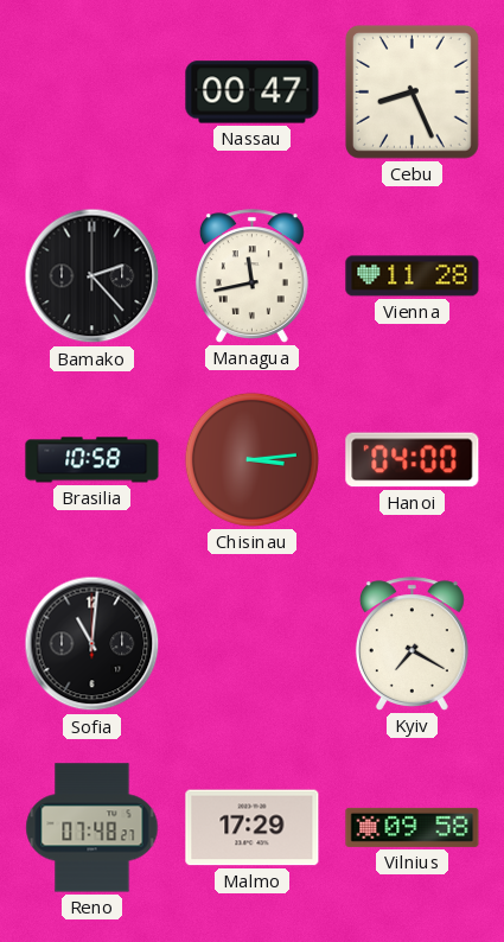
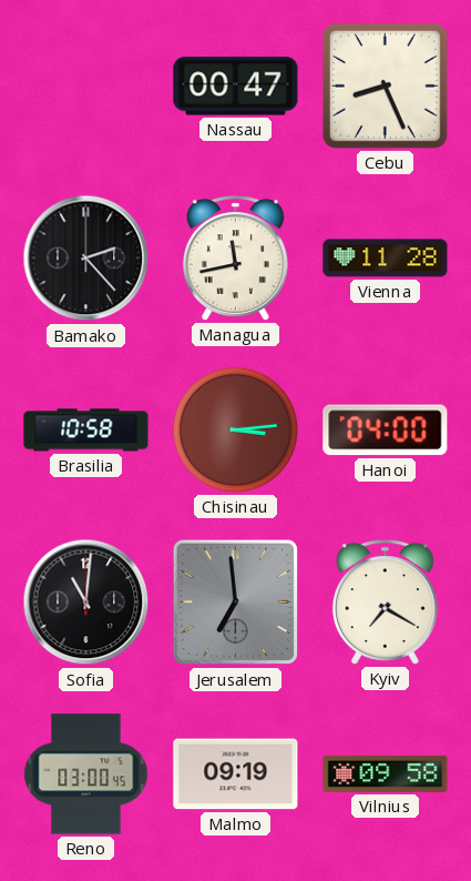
Jerusalem: none -> 6:59
Reno: 07:48 -> 03:00
Malmo: 17:29 -> 09:19
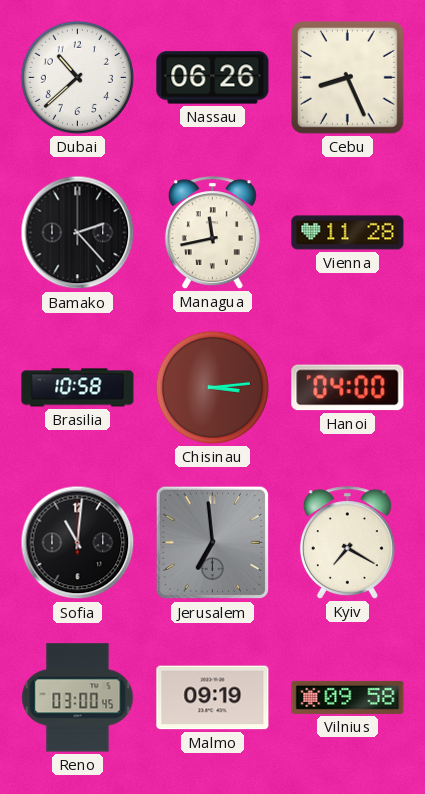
Dubai: none -> 10:38
Nassau: 00:47 -> 06:26
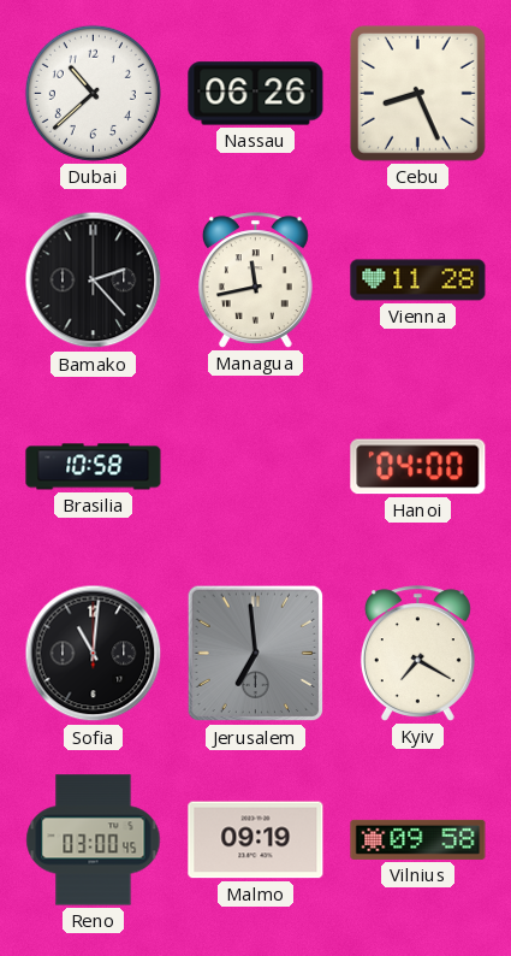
Chisinau: 3:14 -> none
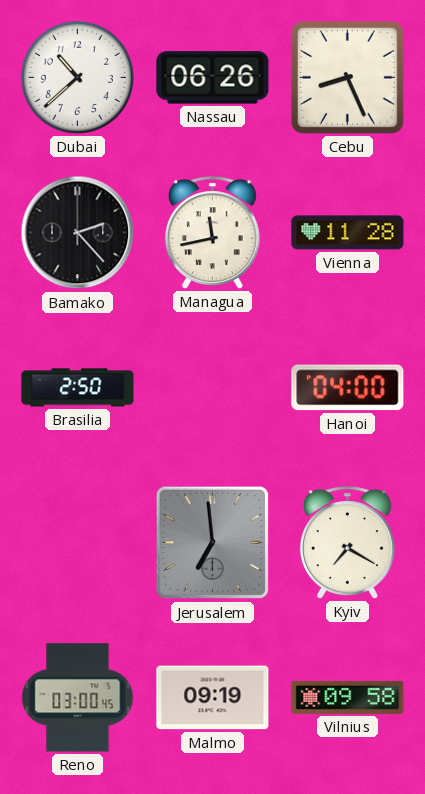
Brasilia: 10:58 -> 2:50
Sofia: 11:01 -> none
